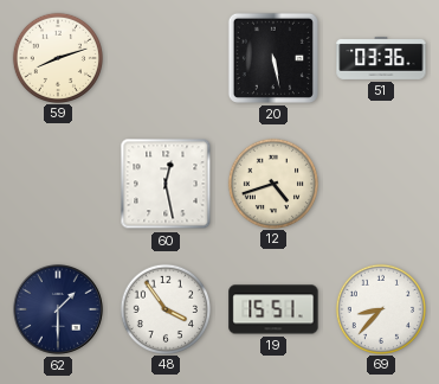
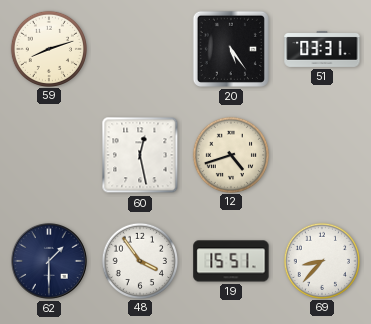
20: 5:28 -> 5:24
51: 03:36 -> 03:31
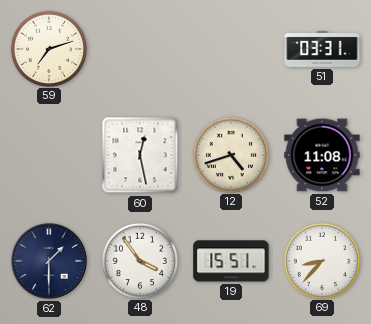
59: 8:12 -> 7:12
20: 5:24 -> none
52: none -> 11:08
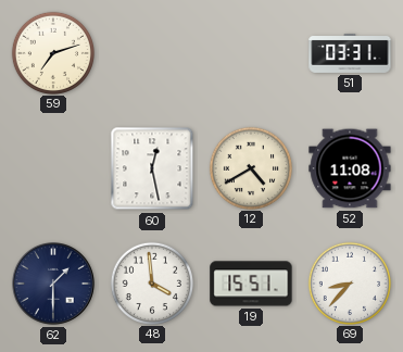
12: 4:42 -> 4:40
48: 3:54 -> 3:59
